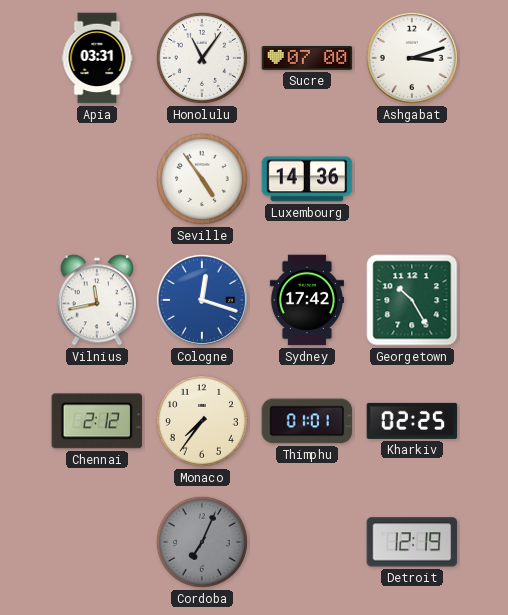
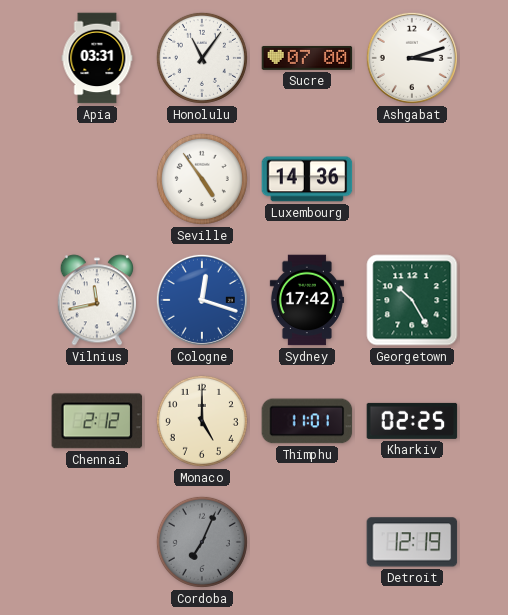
Monaco: 7:36 -> 5:00
Thimphu: 01:01 -> 11:01
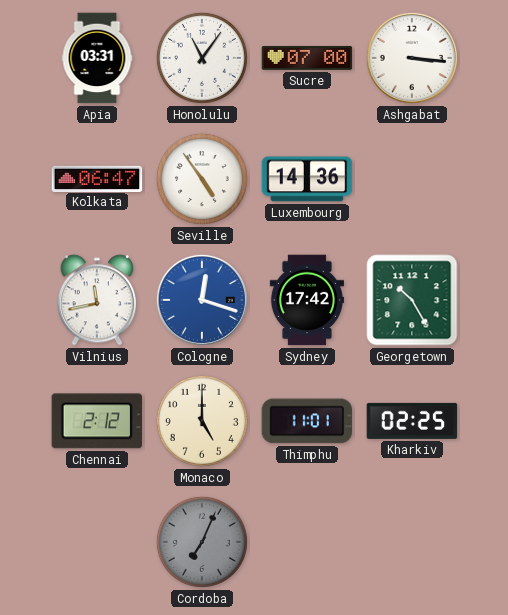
Ashgabat: 3:12 -> 3:16
Kolkata: none -> 06:47
Detroit: 12:19 -> none
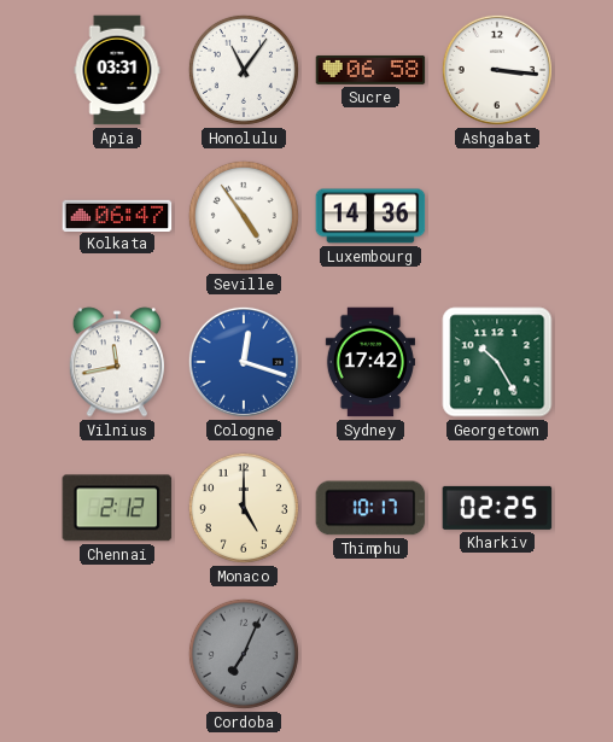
Sucre: 07:00 -> 06:58
Thimphu: 11:01 -> 10:17
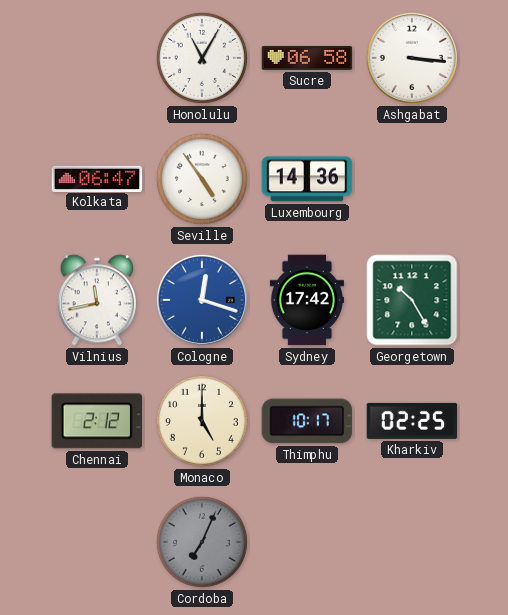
Apia: 03:31 -> none
Honolulu: 11:06 -> 11:05
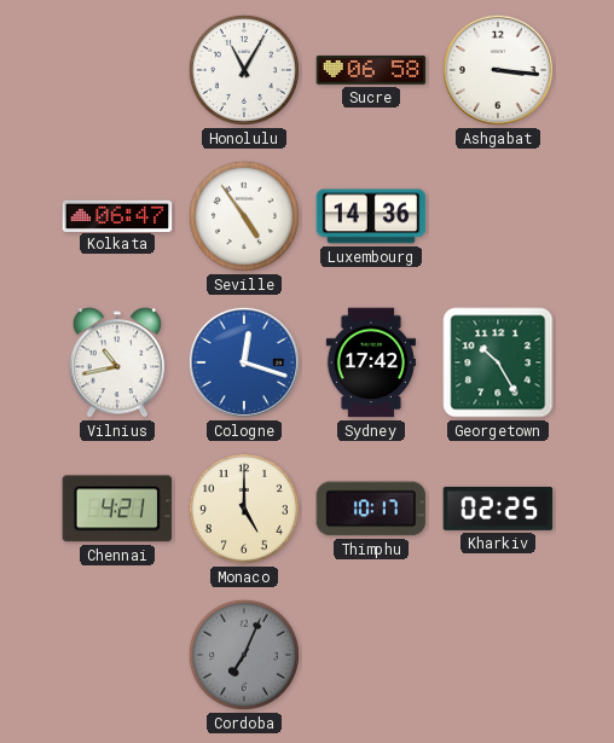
Vilnius: 11:43 -> 10:43
Chennai: 2:12 -> 4:21
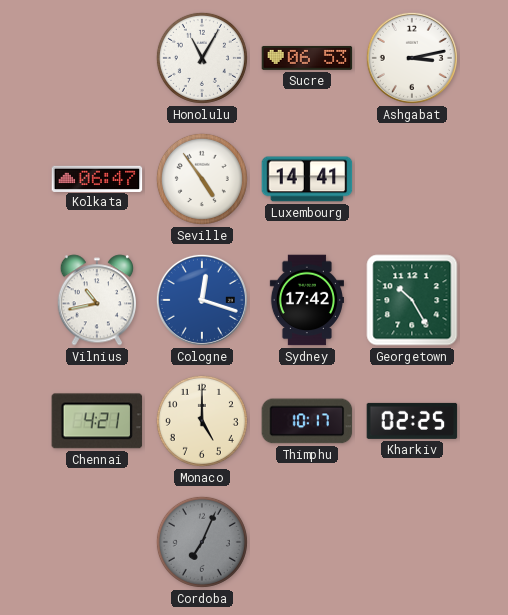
Sucre: 06:58 -> 06:53
Ashgabat: 3:16 -> 3:13
Luxembourg: 14:36 -> 14:41
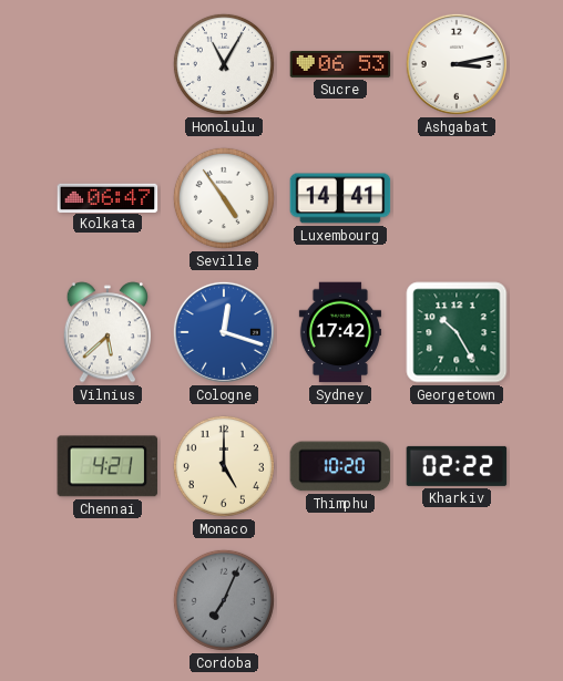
Vilnius: 10:43 -> 5:38
Thimphu: 10:17 -> 10:20
Kharkiv: 02:25 -> 02:22
